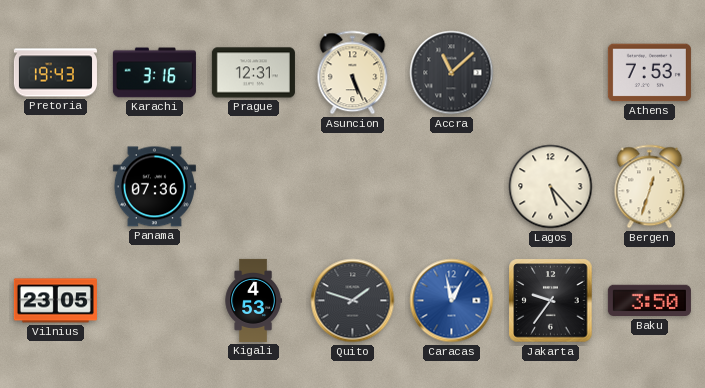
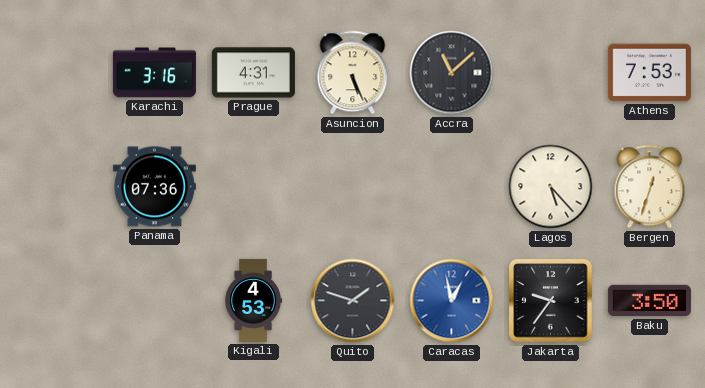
Pretoria: 19:43 -> none
Prague: 12:31 -> 4:31
Vilnius: 23:05 -> none
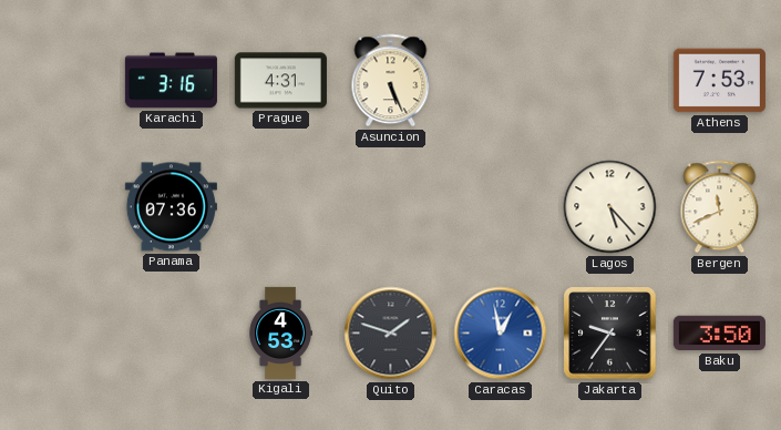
Accra: 11:08 -> none
Bergen: 12:33 -> 11:41
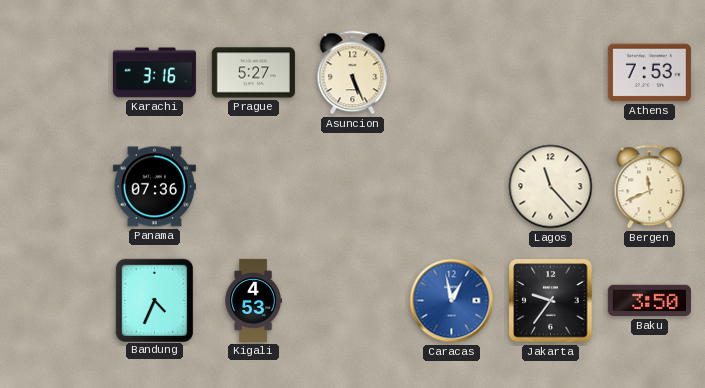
Prague: 4:31 -> 5:27
Lagos: 5:23 -> 11:23
Bandung: none -> 4:34
Quito: 1:48 -> none
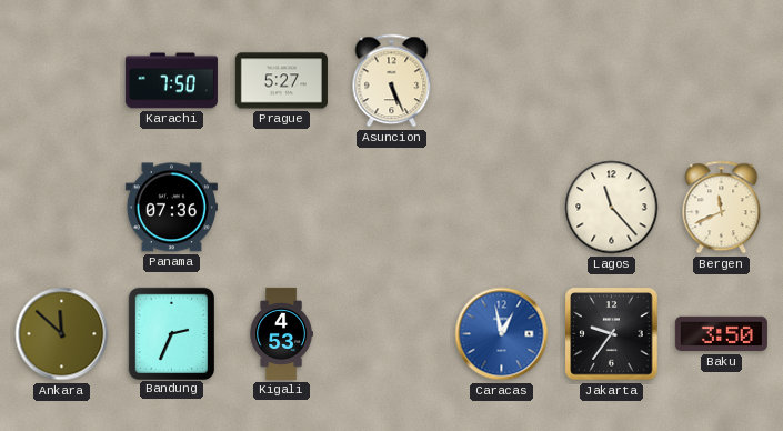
Karachi: 3:16 -> 7:50
Athens: 7:53 -> none
Ankara: none -> 11:52
Bandung: 4:34 -> 2:34
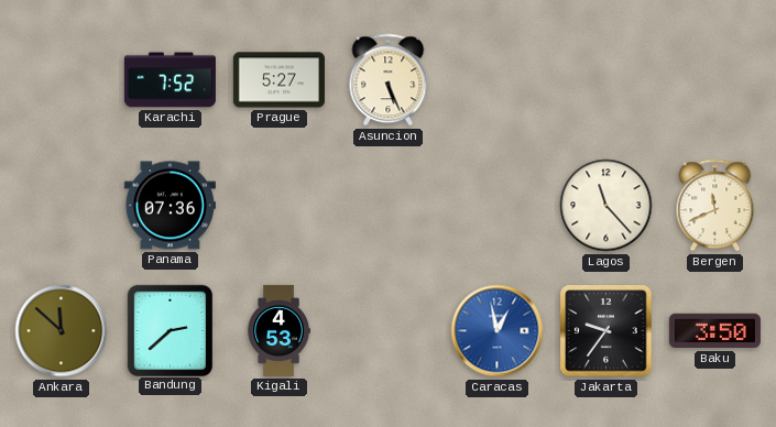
Karachi: 7:50 -> 7:52
Bandung: 2:34 -> 2:38
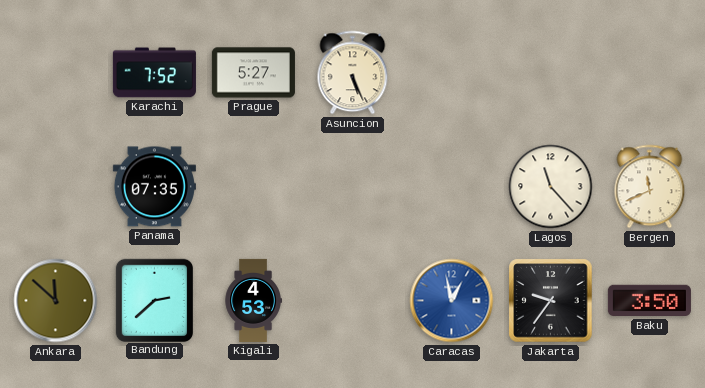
Panama: 07:36 -> 07:35
